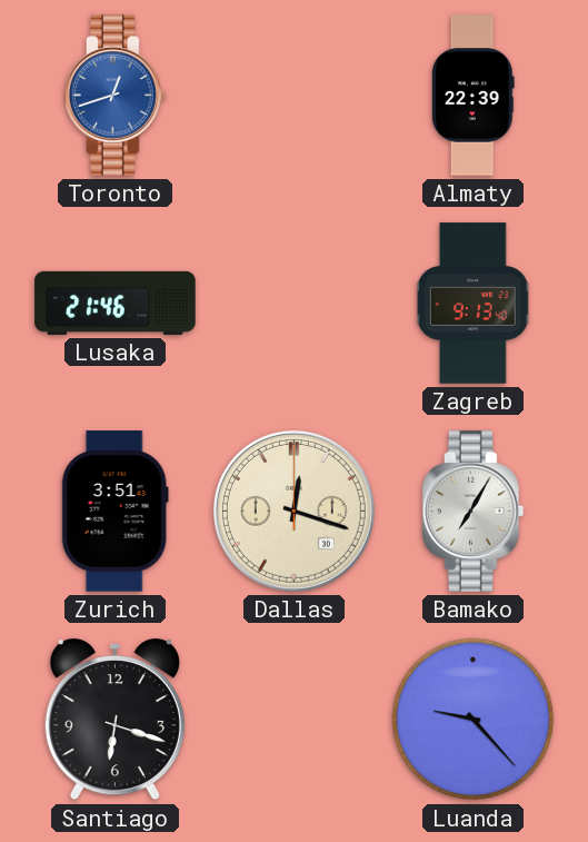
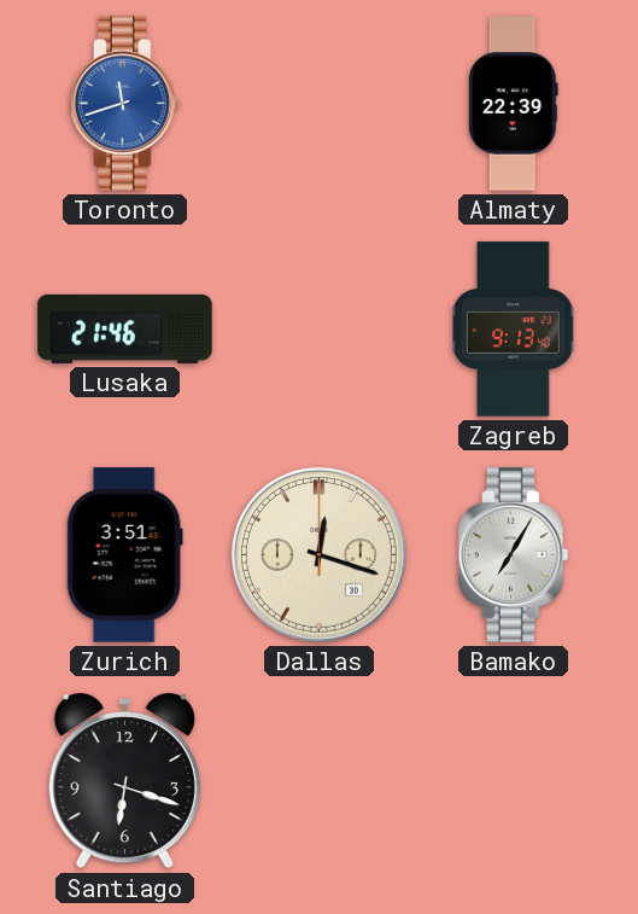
Toronto: 12:42 -> 11:42
Luanda: 9:23 -> none
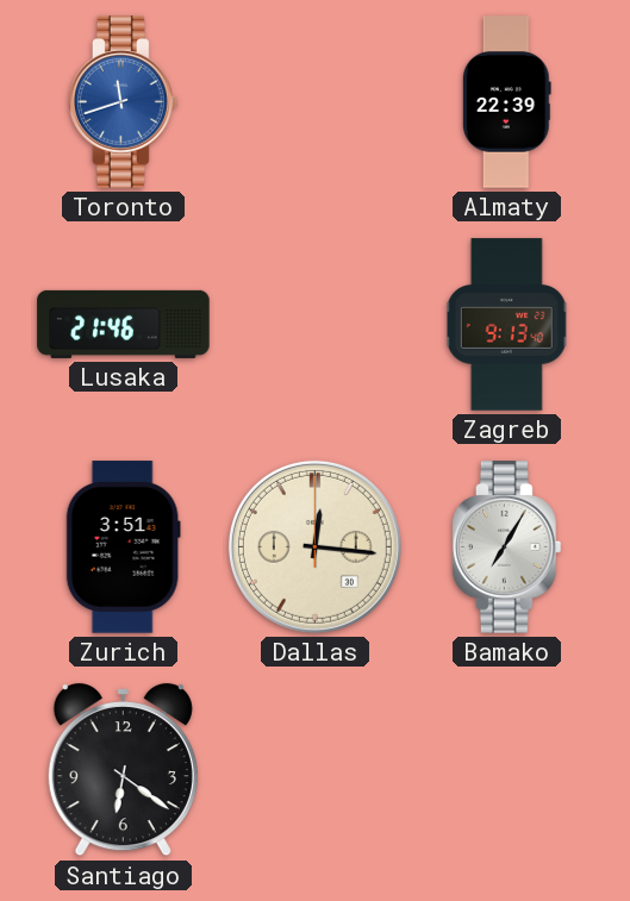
Dallas: 12:18 -> 12:16
Santiago: 6:18 -> 6:21
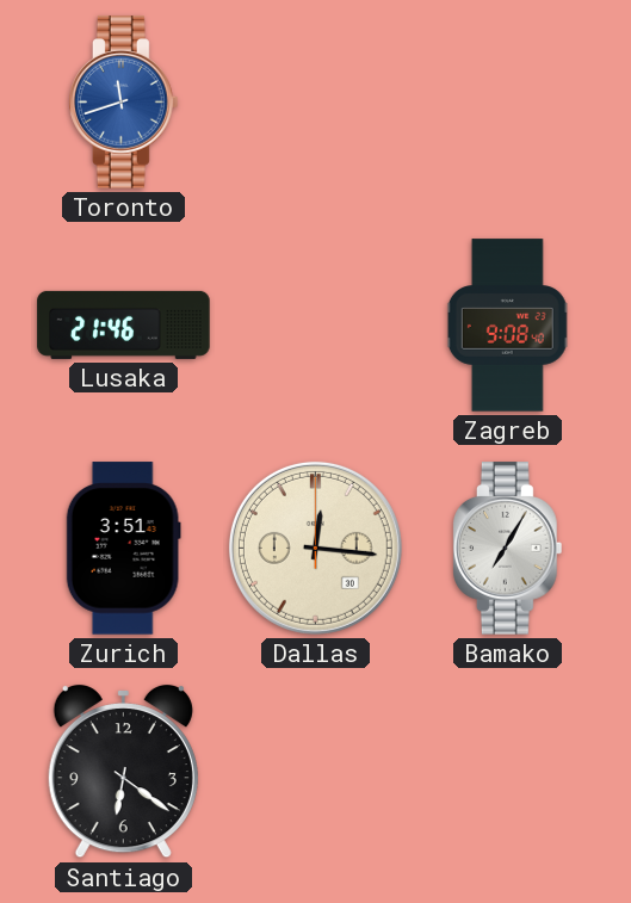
Almaty: 22:39 -> none
Zagreb: 9:13 -> 9:08
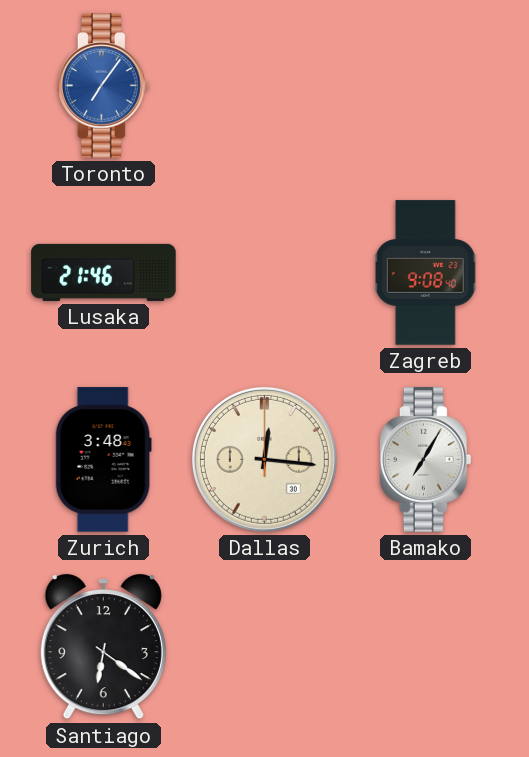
Toronto: 11:42 -> 7:06
Zurich: 3:51 -> 3:48
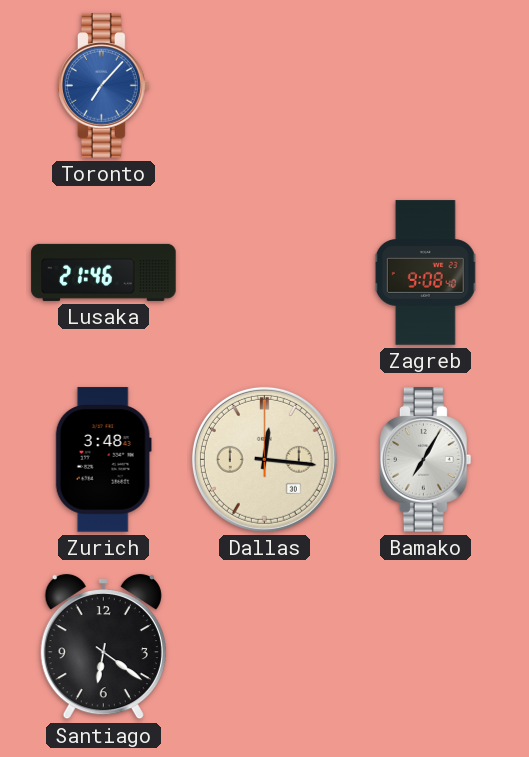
Toronto: 7:06 -> 7:07
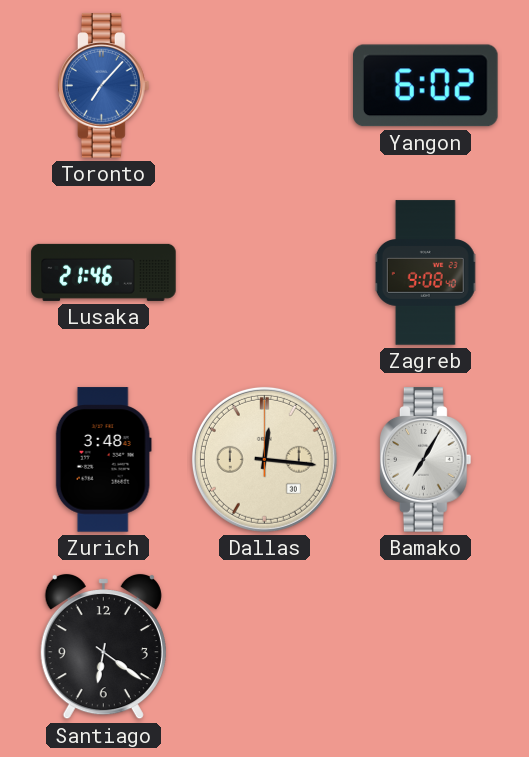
Yangon: none -> 6:02
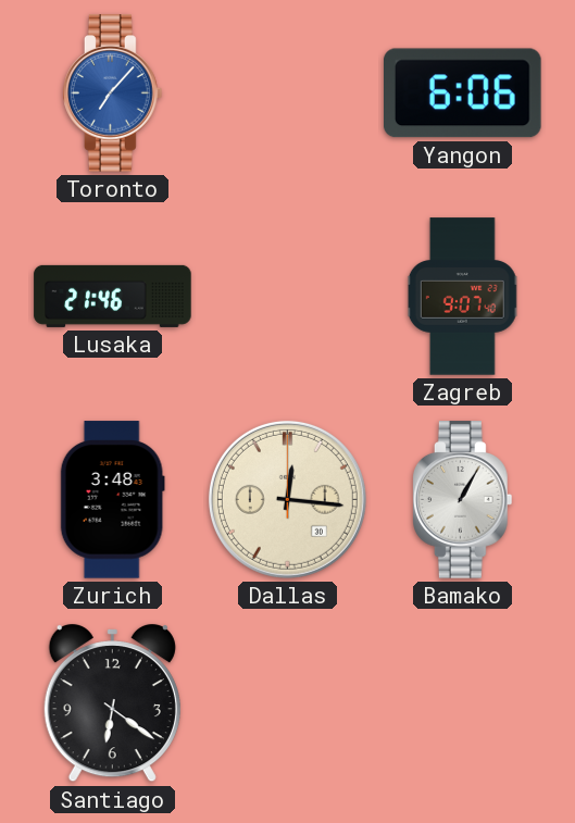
Yangon: 6:02 -> 6:06
Zagreb: 9:08 -> 9:07
Bamako: 7:05 -> 1:05
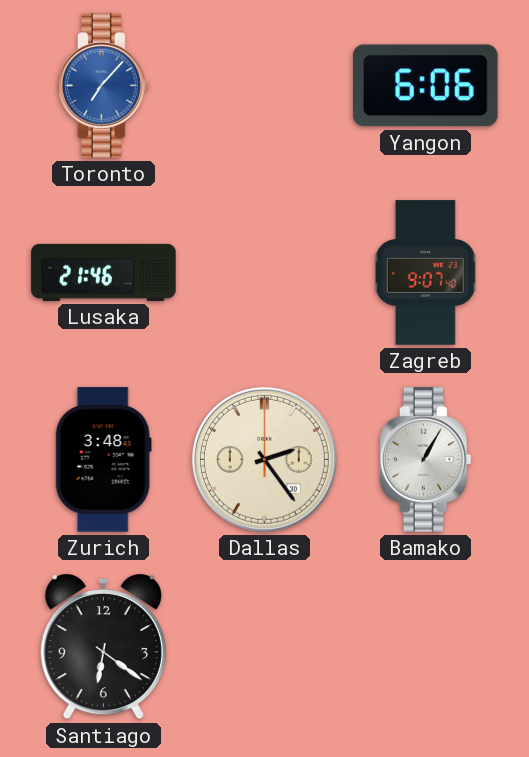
Dallas: 12:16 -> 2:24
